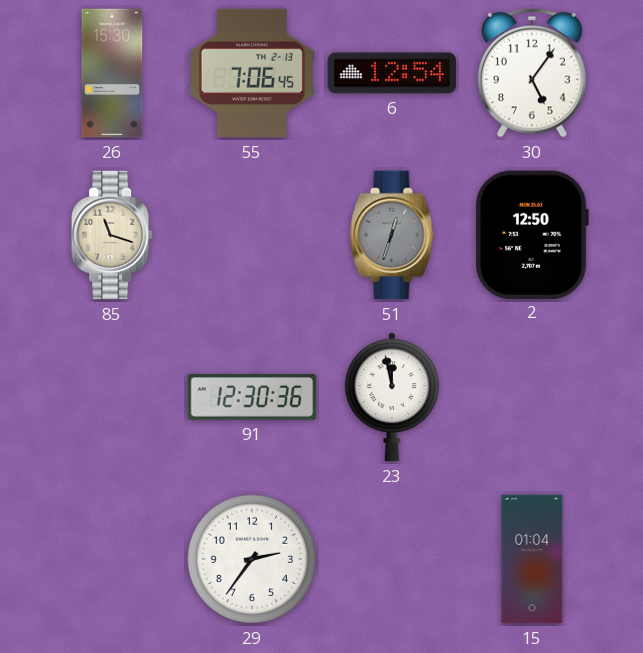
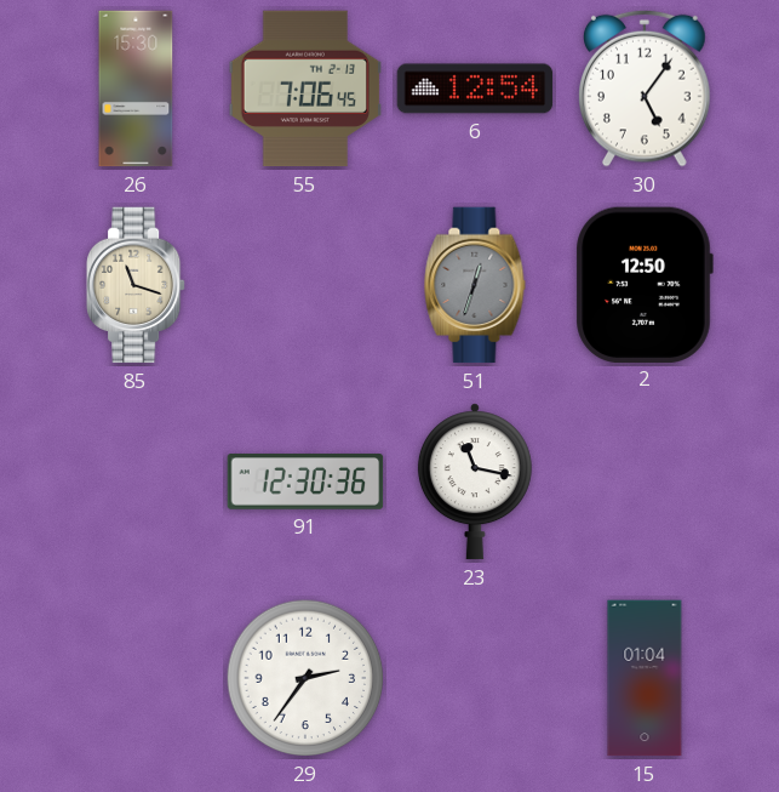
23: 11:58 -> 11:17
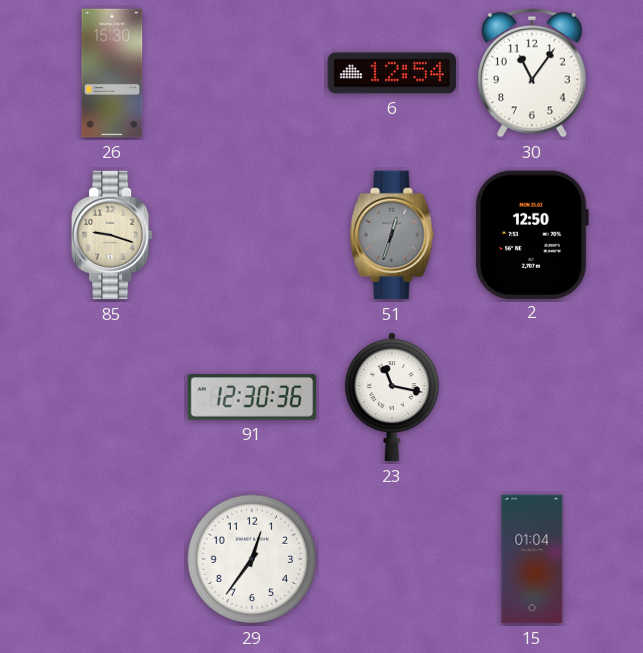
55: 7:06 -> none
30: 5:06 -> 11:06
85: 11:18 -> 9:18
29: 2:36 -> 12:36
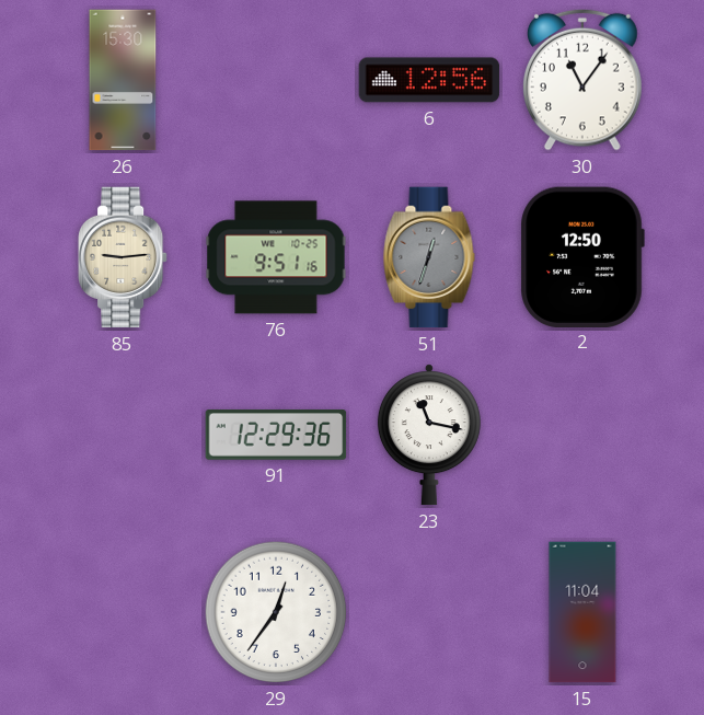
6: 12:54 -> 12:56
85: 9:18 -> 9:14
76: none -> 9:51
91: 12:30 -> 12:29
15: 01:04 -> 11:04
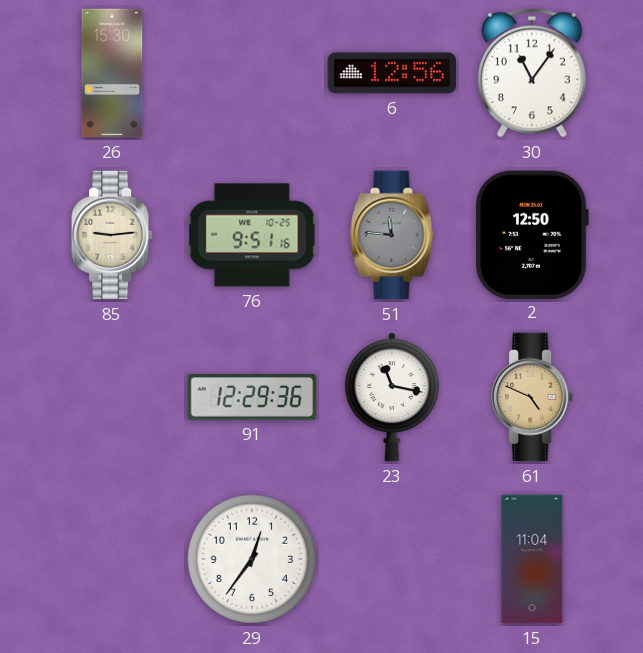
51: 12:33 -> 11:46
61: none -> 4:49
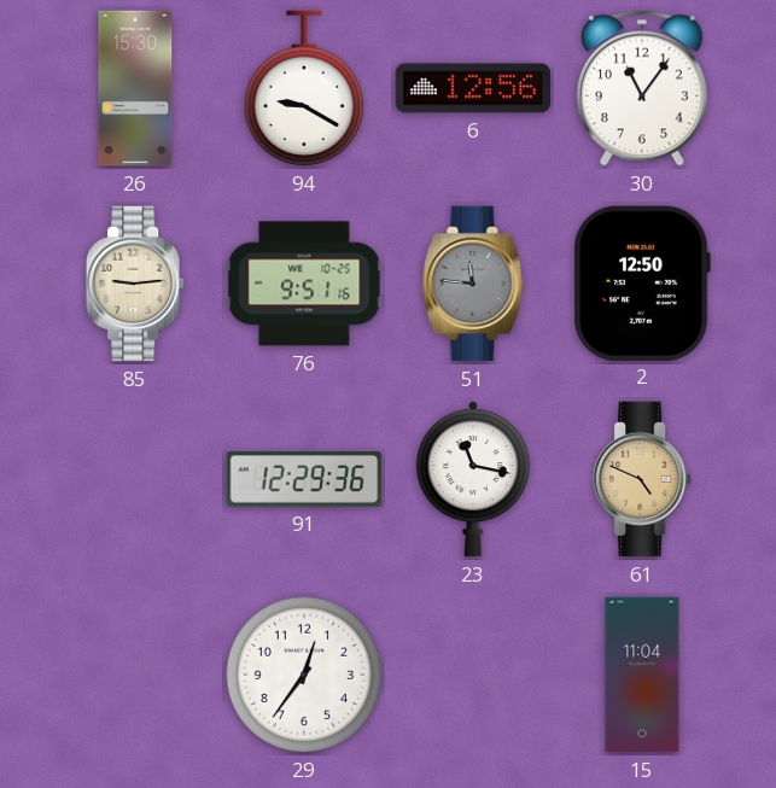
94: none -> 9:20
